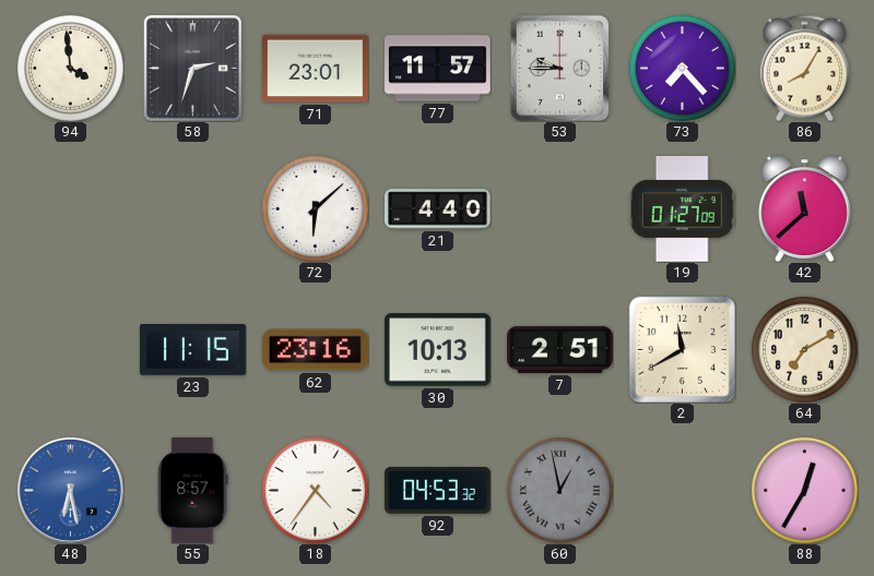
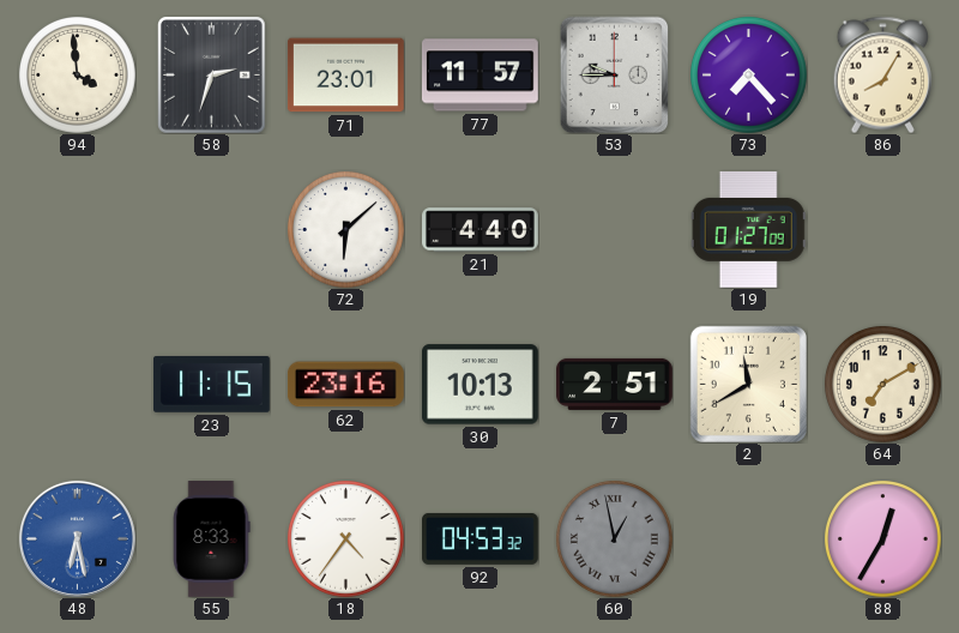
42: 11:38 -> none
55: 8:57 -> 8:33
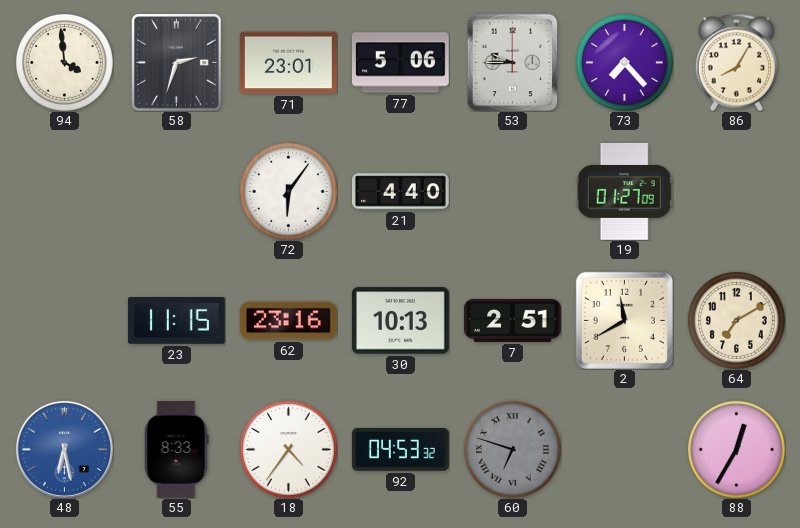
77: 11:57 -> 5:06
72: 6:08 -> 6:06
60: 12:58 -> 6:48
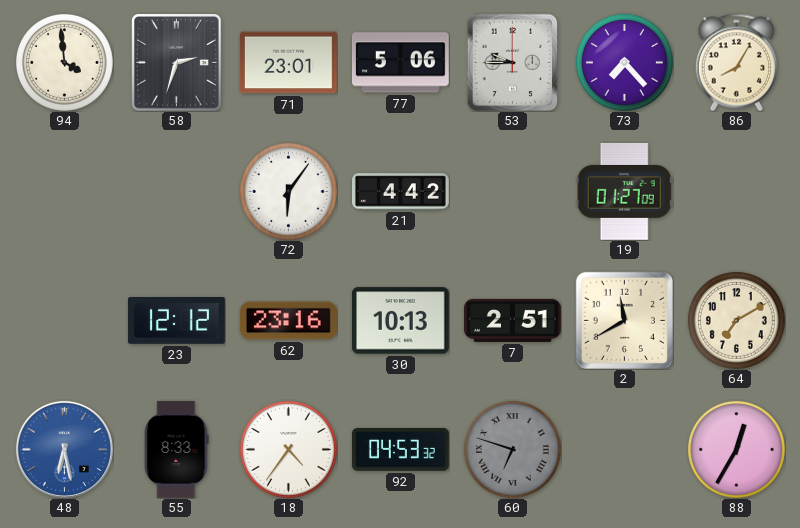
21: 4:40 -> 4:42
23: 11:15 -> 12:12
